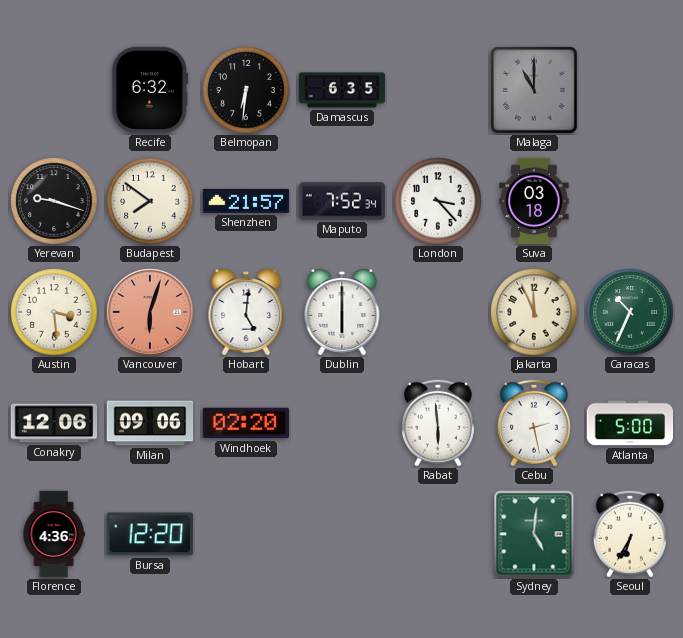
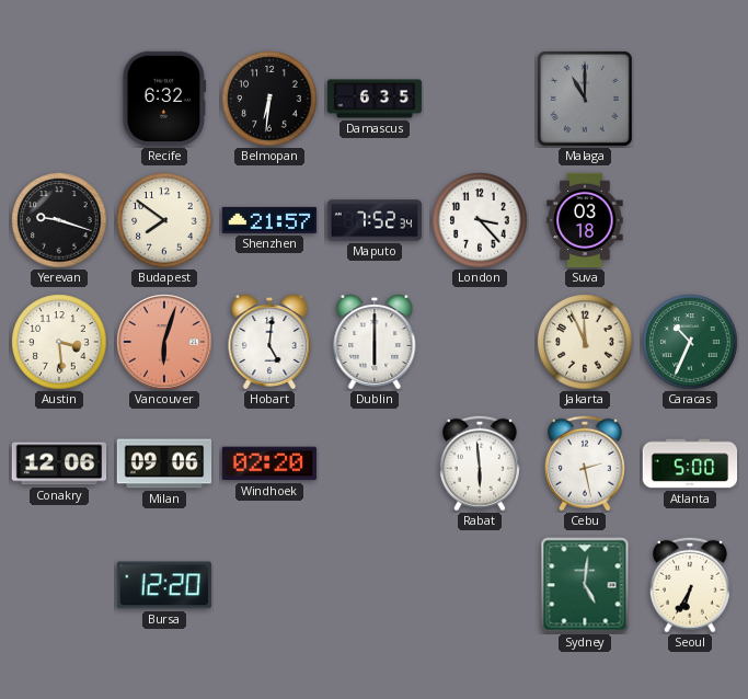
Florence: 4:36 -> none
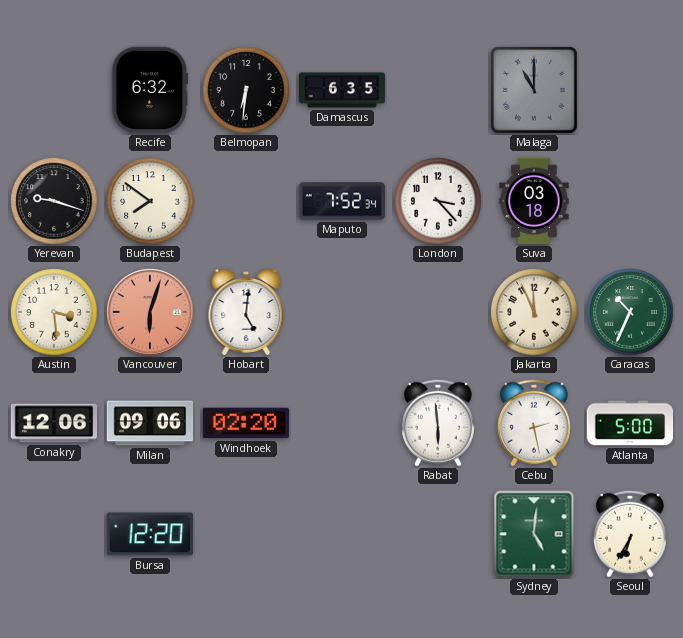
Shenzhen: 21:57 -> none
Dublin: 6:00 -> none
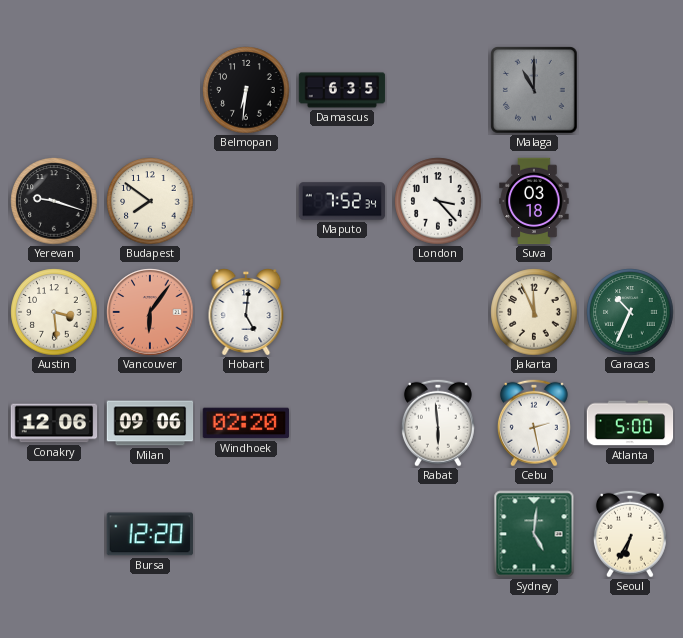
Recife: 6:32 -> none
Vancouver: 6:03 -> 6:06
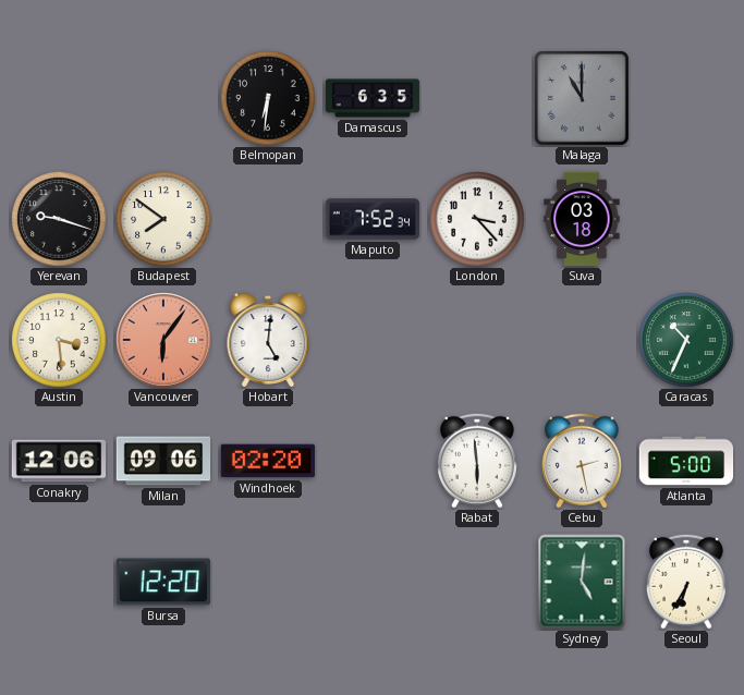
Jakarta: 11:56 -> none
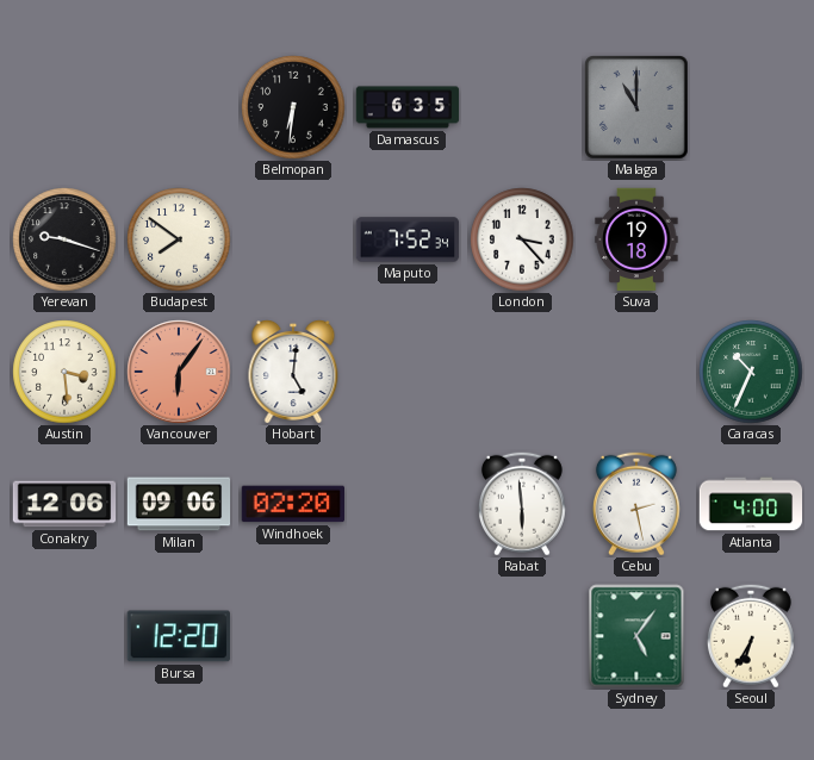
Suva: 03:18 -> 19:18
Atlanta: 5:00 -> 4:00
Sydney: 5:01 -> 5:06
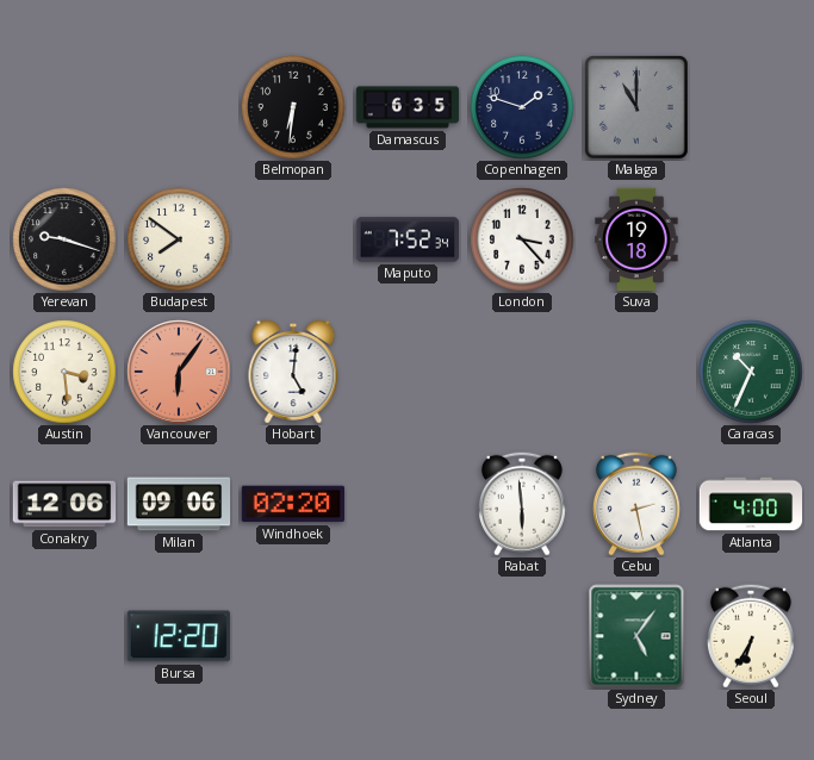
Copenhagen: none -> 1:48
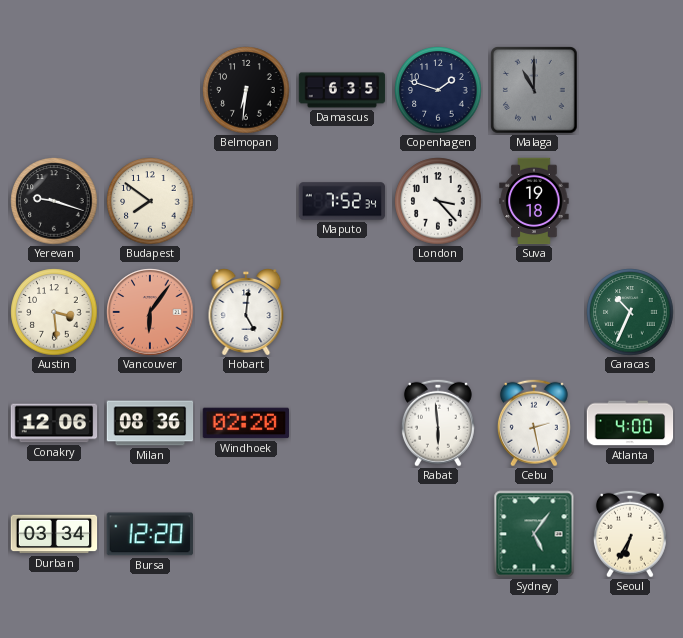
Milan: 09:06 -> 08:36
Durban: none -> 03:34
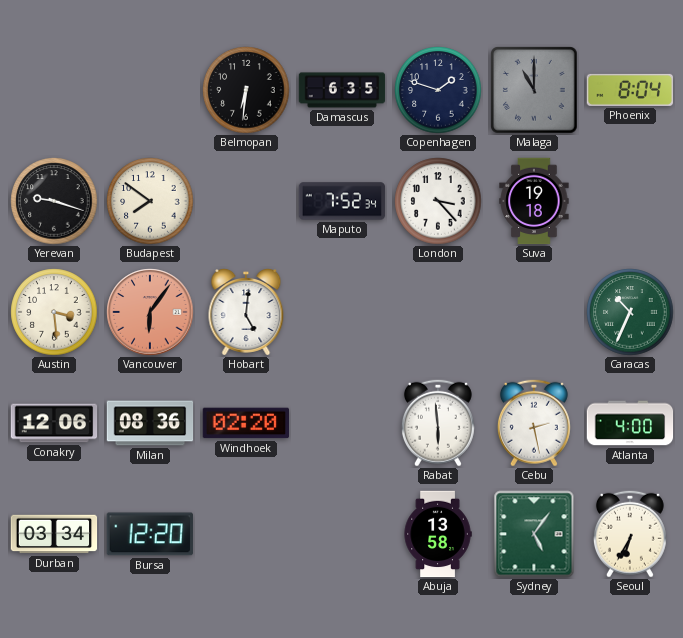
Phoenix: none -> 8:04
Abuja: none -> 13:58
